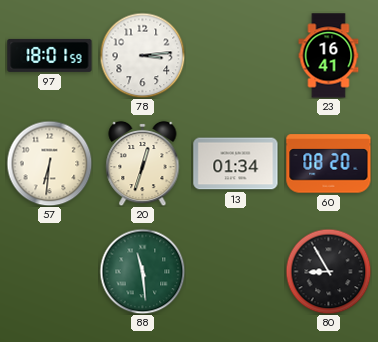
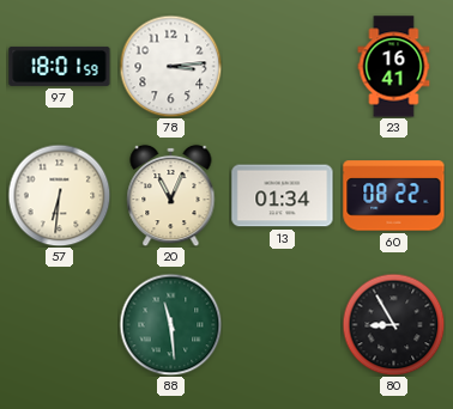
20: 12:33 -> 11:04
60: 08:20 -> 08:22
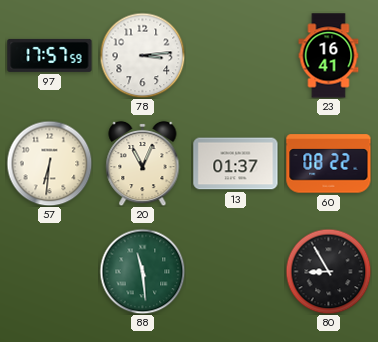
97: 18:01 -> 17:57
13: 01:34 -> 01:37
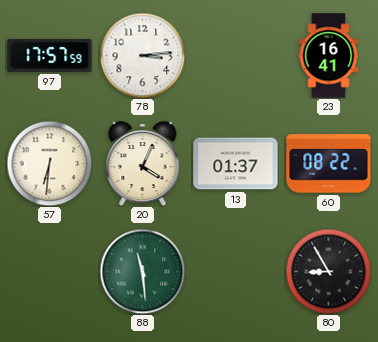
20: 11:04 -> 4:04
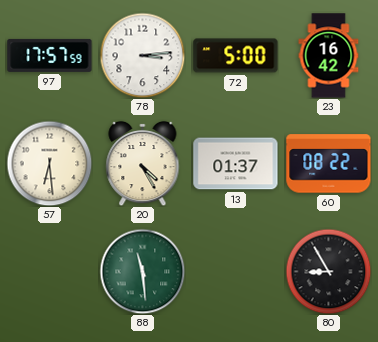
72: none -> 5:00
23: 16:41 -> 16:42
57: 6:31 -> 6:29
20: 4:04 -> 4:25
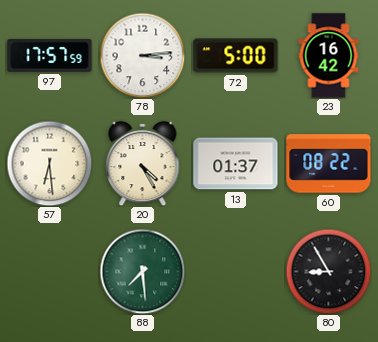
88: 11:29 -> 7:29
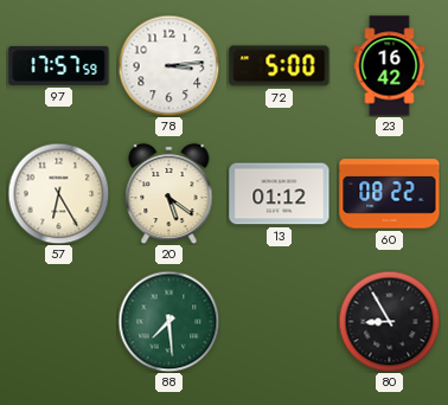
57: 6:29 -> 6:25
20: 4:25 -> 5:21
13: 01:37 -> 01:12
